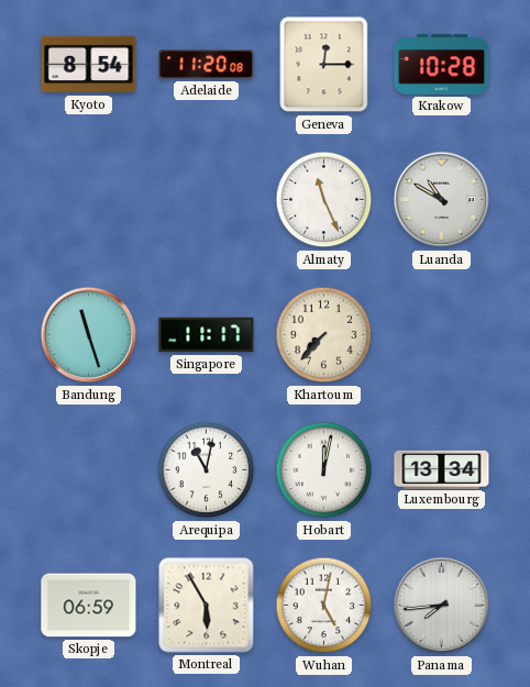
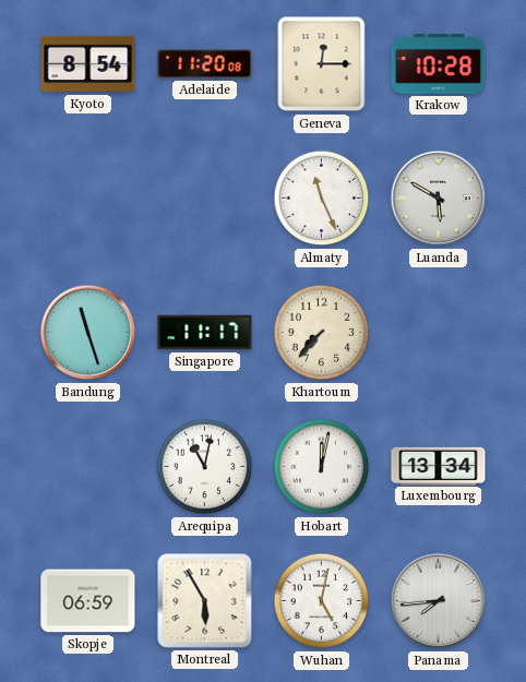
Luanda: 10:50 -> 5:50
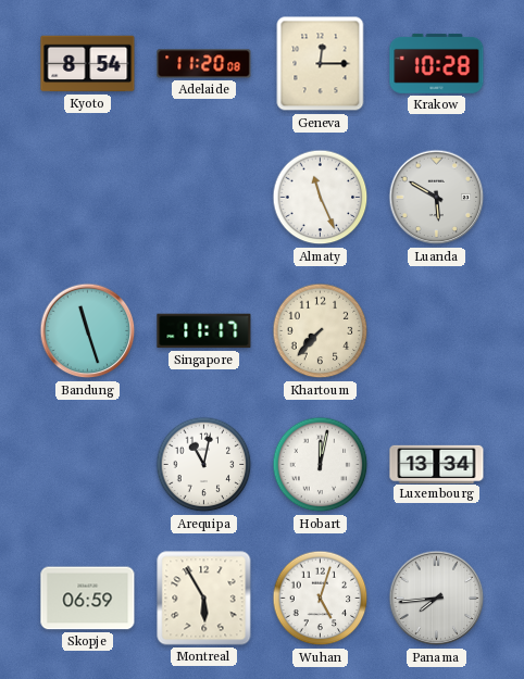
Wuhan: 5:02 -> 5:03
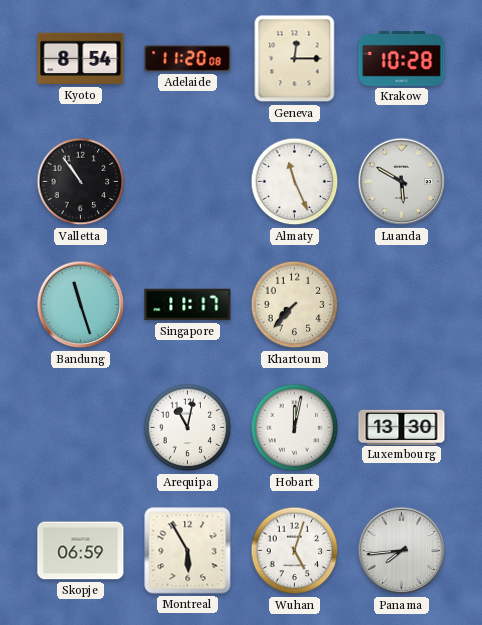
Valletta: none -> 10:54
Luxembourg: 13:34 -> 13:30
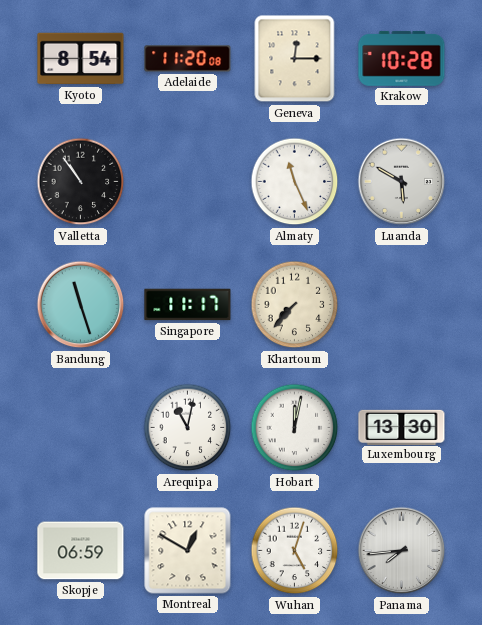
Montreal: 5:55 -> 12:50
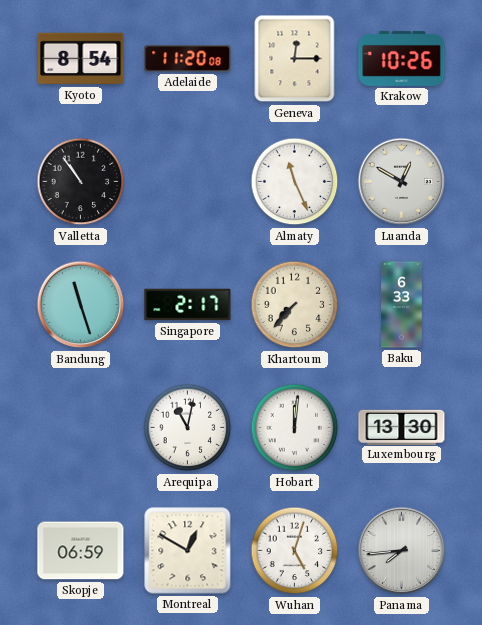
Krakow: 10:28 -> 10:26
Luanda: 5:50 -> 12:50
Singapore: 11:17 -> 2:17
Baku: none -> 6:33
Hobart: 12:02 -> 12:01
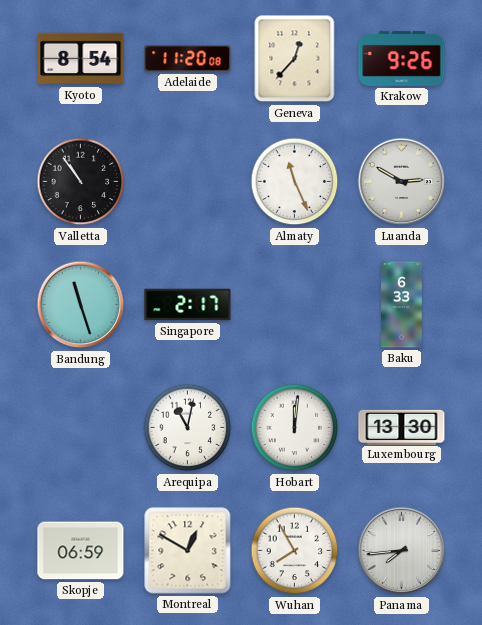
Geneva: 12:15 -> 12:37
Krakow: 10:26 -> 9:26
Luanda: 12:50 -> 2:50
Khartoum: 7:37 -> none
Wuhan: 5:03 -> 7:55
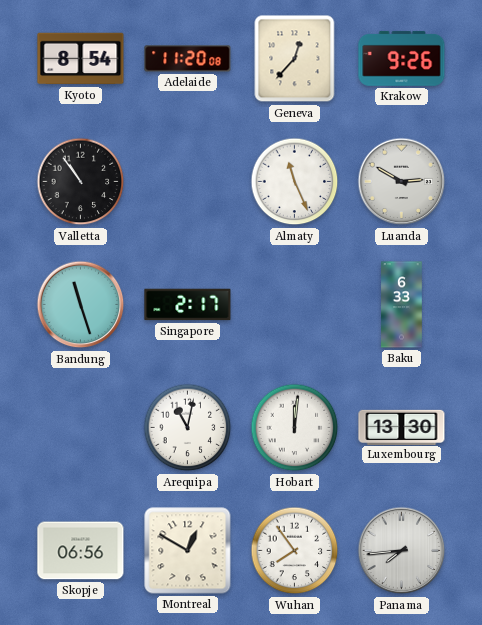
Skopje: 06:59 -> 06:56
Wuhan: 7:55 -> 7:54
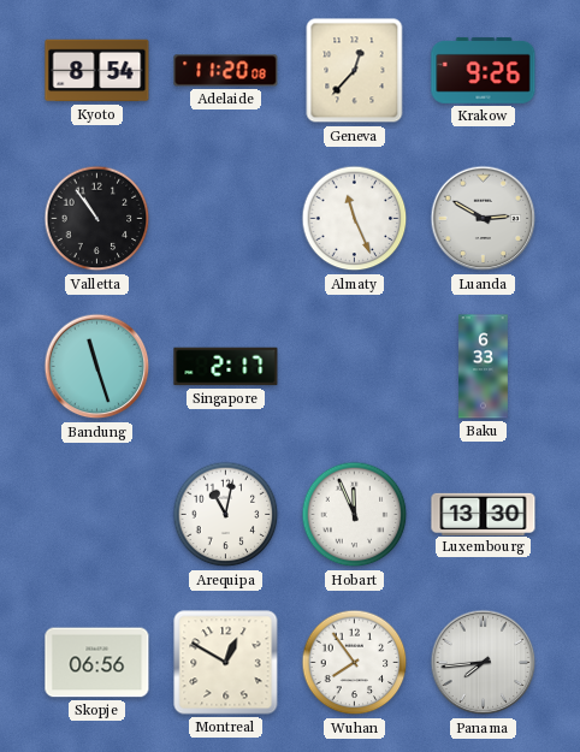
Hobart: 12:01 -> 11:56
